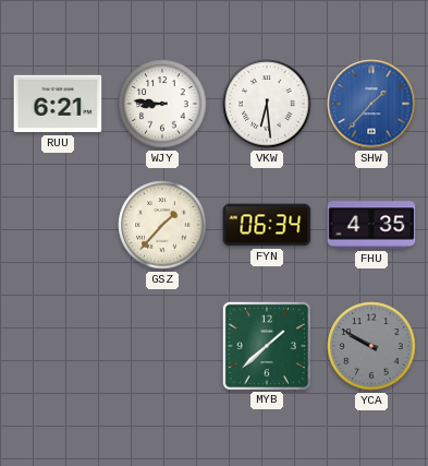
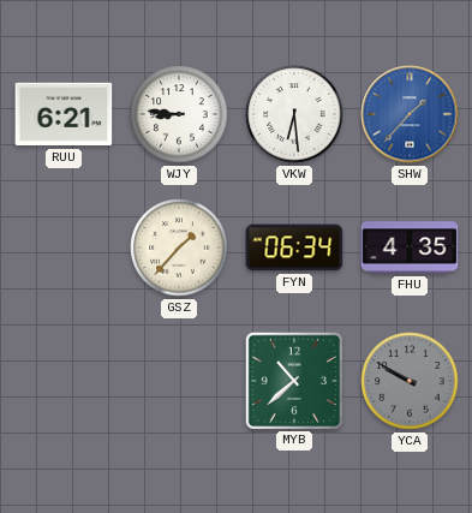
MYB: 1:38 -> 10:38
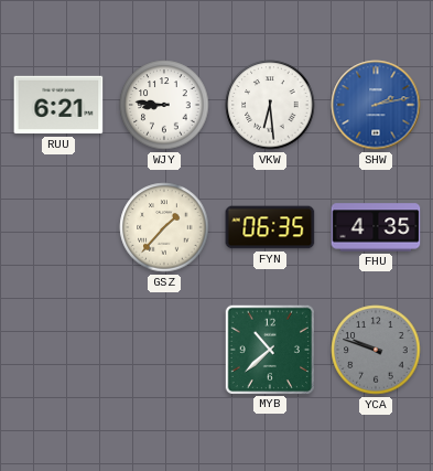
SHW: 1:37 -> 2:13
FYN: 06:34 -> 06:35
YCA: 9:50 -> 9:48
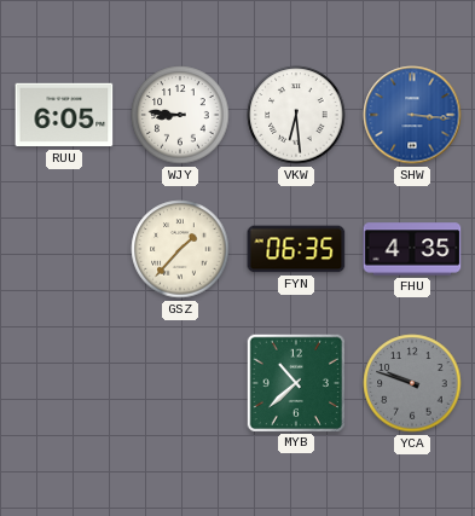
RUU: 6:21 -> 6:05
SHW: 2:13 -> 3:16
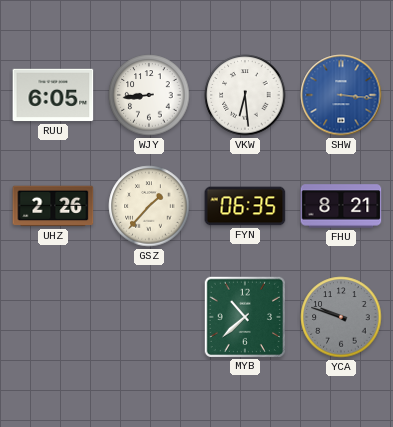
WJY: 8:46 -> 8:44
UHZ: none -> 2:26
FHU: 4:35 -> 8:21
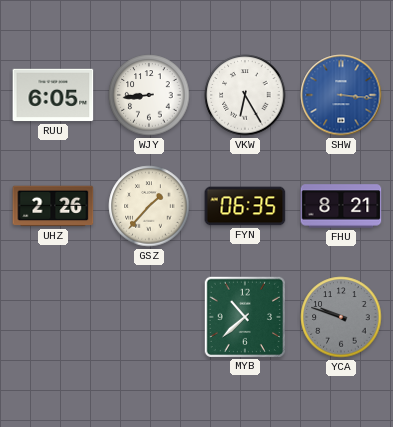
VKW: 6:29 -> 6:25
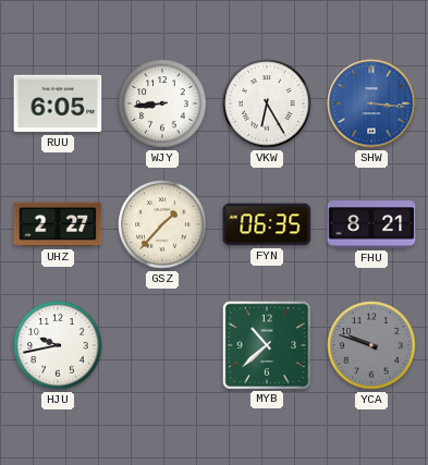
UHZ: 2:26 -> 2:27
HJU: none -> 9:43
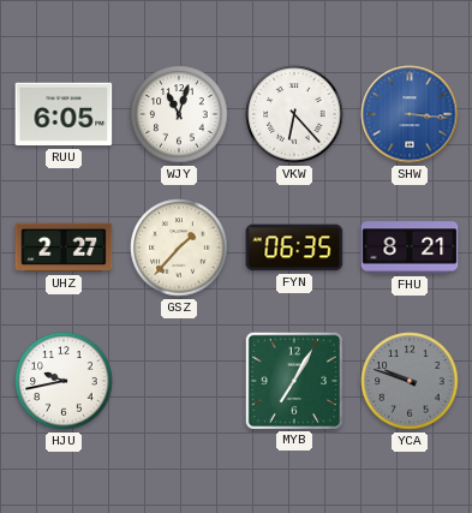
WJY: 8:44 -> 11:03
VKW: 6:25 -> 6:23
MYB: 10:38 -> 7:05
